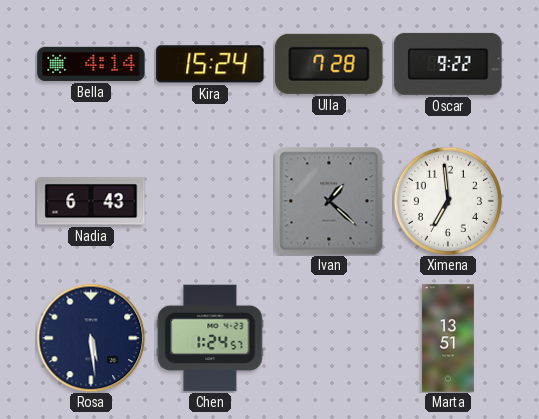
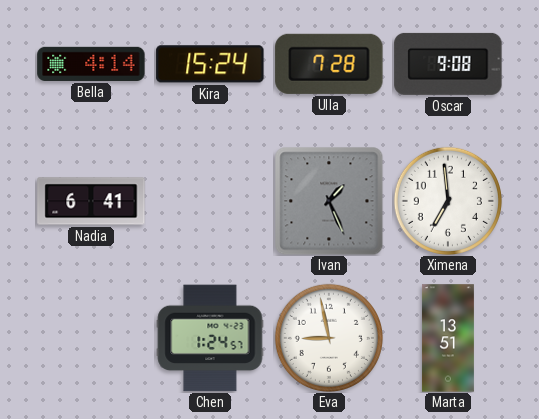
Oscar: 9:22 -> 9:08
Nadia: 6:43 -> 6:41
Ivan: 1:22 -> 1:26
Rosa: 5:29 -> none
Eva: none -> 8:58
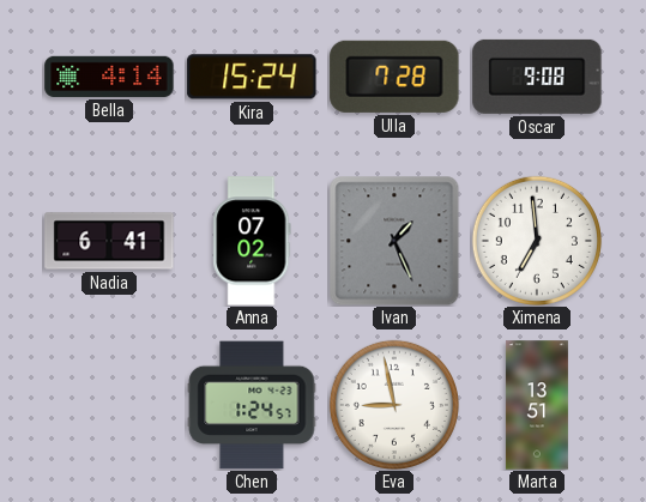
Anna: none -> 07:02
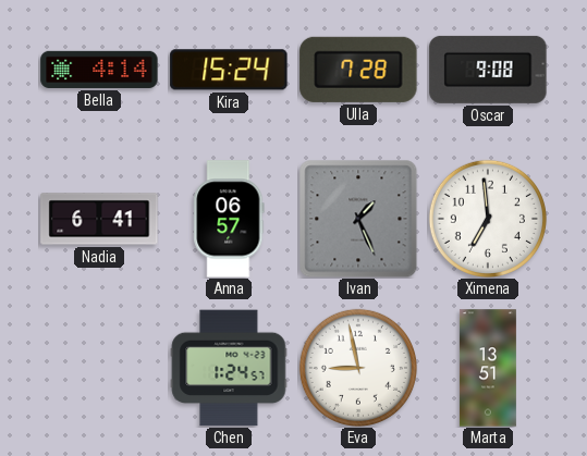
Anna: 07:02 -> 06:57
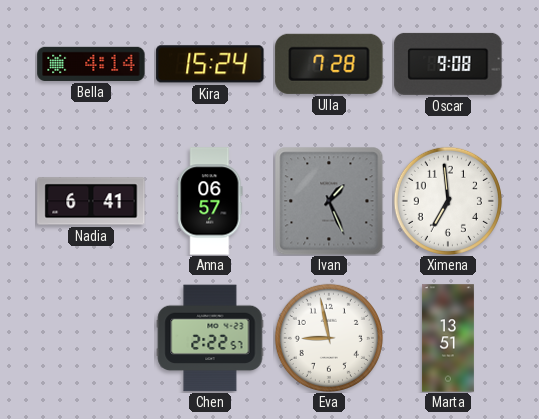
Chen: 1:24 -> 2:22
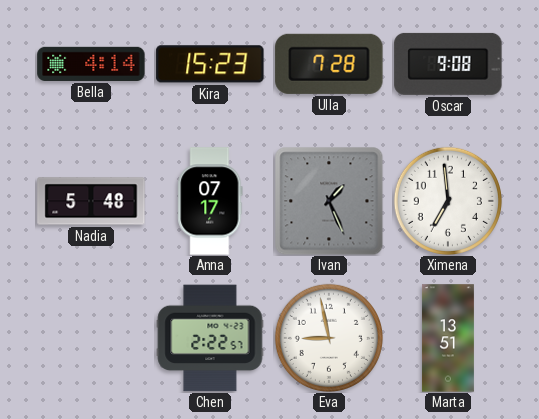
Kira: 15:24 -> 15:23
Nadia: 6:41 -> 5:48
Anna: 06:57 -> 07:17
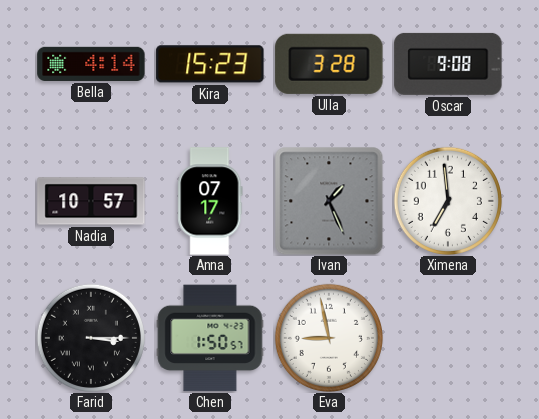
Ulla: 7:28 -> 3:28
Nadia: 5:48 -> 10:57
Farid: none -> 3:15
Chen: 2:22 -> 1:50
Marta: 13:51 -> none
